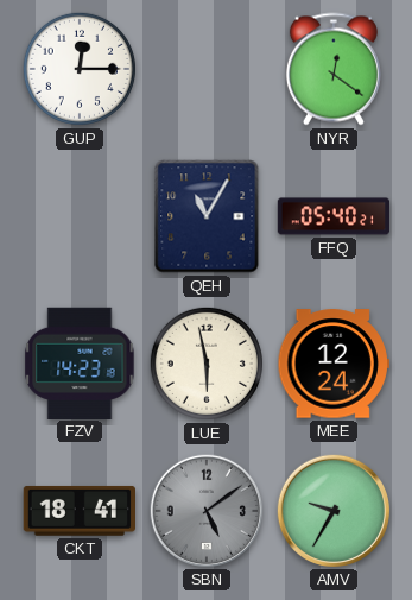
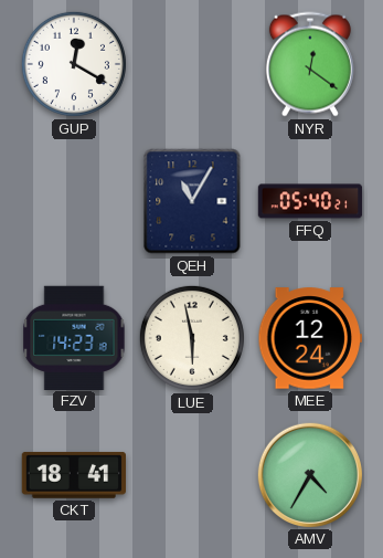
GUP: 12:15 -> 12:20
SBN: 5:09 -> none
AMV: 9:35 -> 4:35
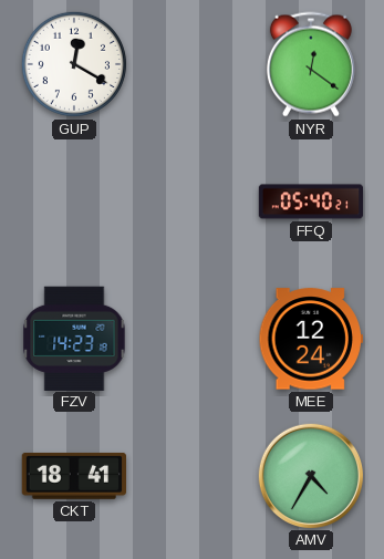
QEH: 11:05 -> none
LUE: 5:58 -> none
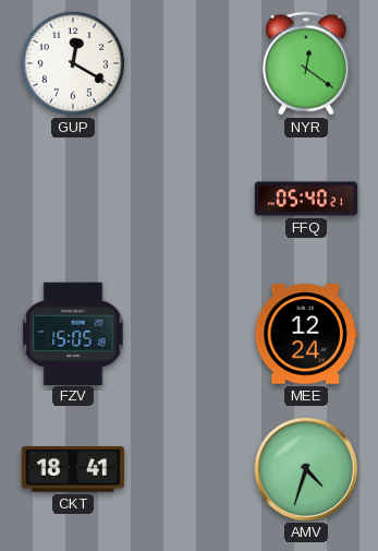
FZV: 14:23 -> 15:05
AMV: 4:35 -> 4:33
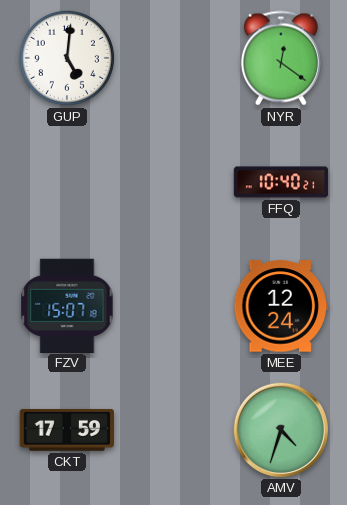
GUP: 12:20 -> 5:01
FFQ: 05:40 -> 10:40
FZV: 15:05 -> 15:07
CKT: 18:41 -> 17:59
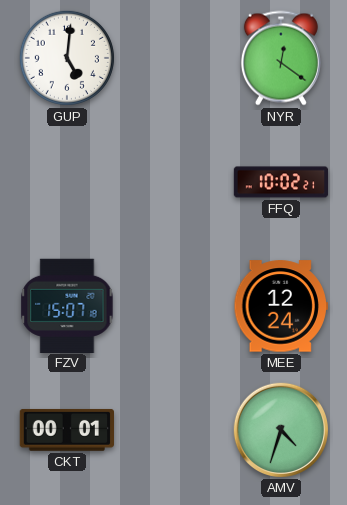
FFQ: 10:40 -> 10:02
CKT: 17:59 -> 00:01
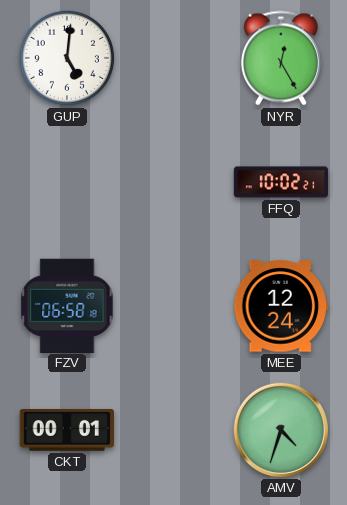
NYR: 12:21 -> 12:25
FZV: 15:07 -> 06:58
